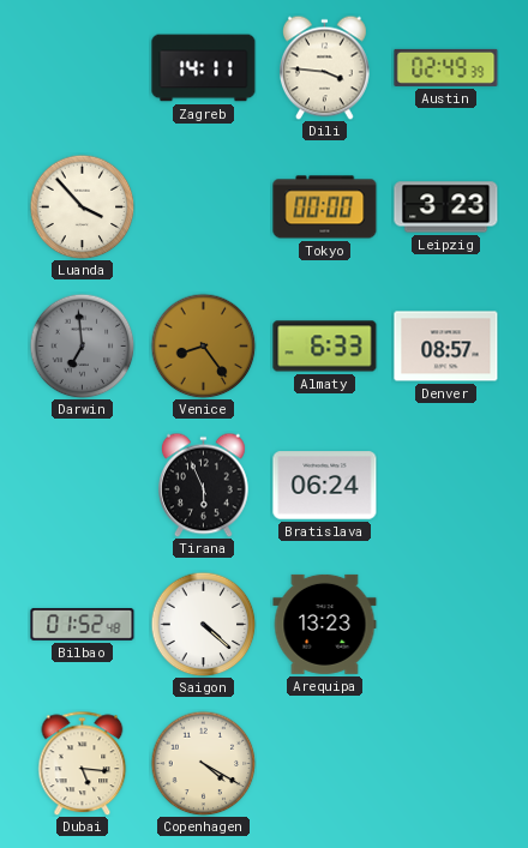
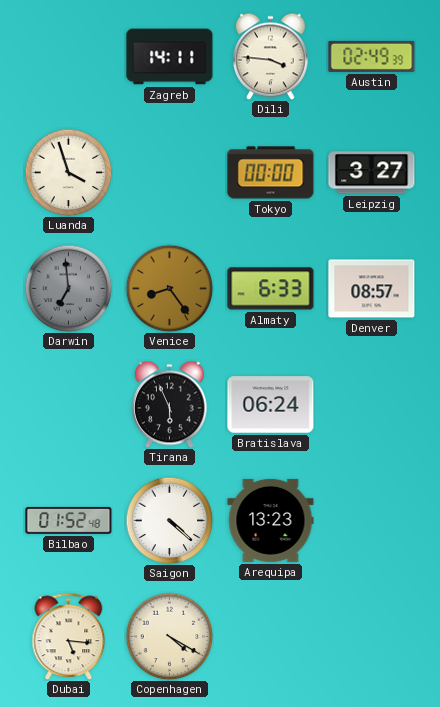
Luanda: 3:53 -> 3:57
Leipzig: 3:23 -> 3:27
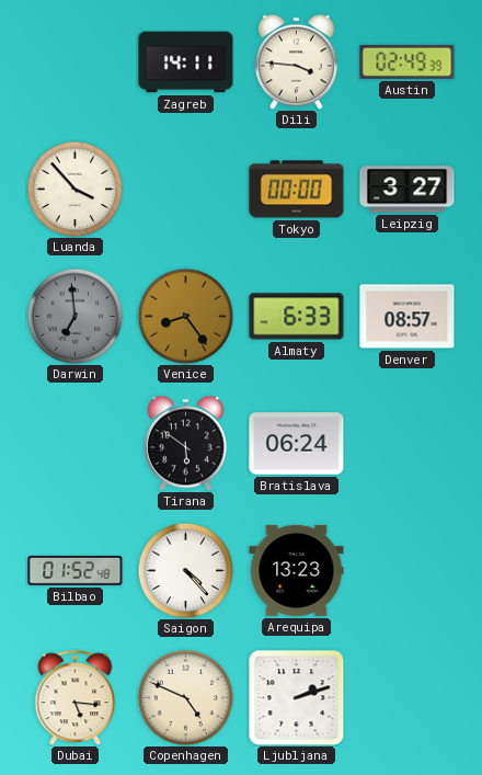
Luanda: 3:57 -> 3:53
Tirana: 5:56 -> 5:51
Saigon: 4:22 -> 4:23
Copenhagen: 4:20 -> 4:49
Ljubljana: none -> 2:12
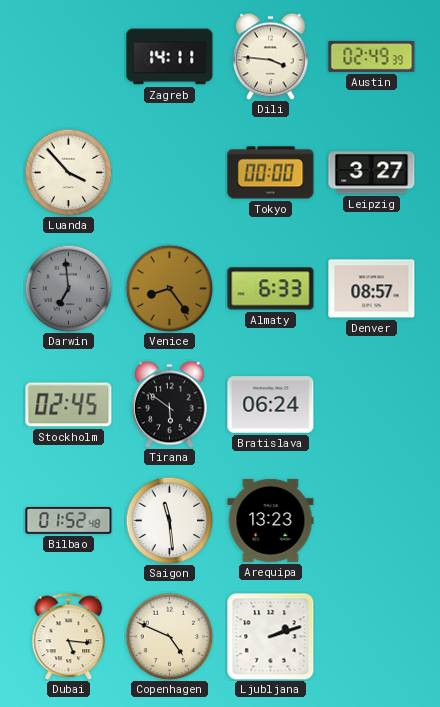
Stockholm: none -> 02:45
Saigon: 4:23 -> 11:29
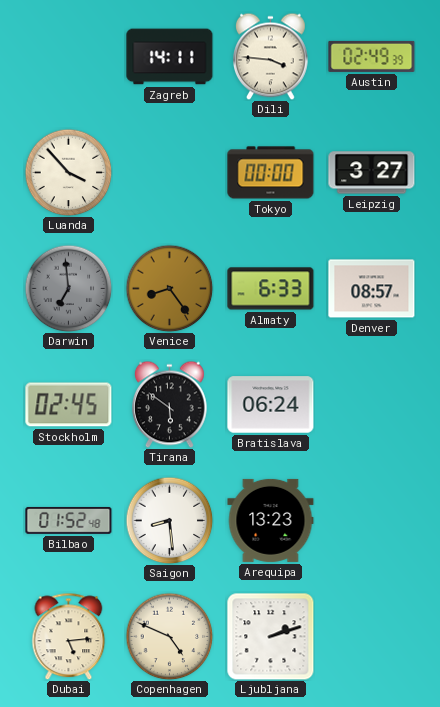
Saigon: 11:29 -> 8:29
Dubai: 5:16 -> 5:14
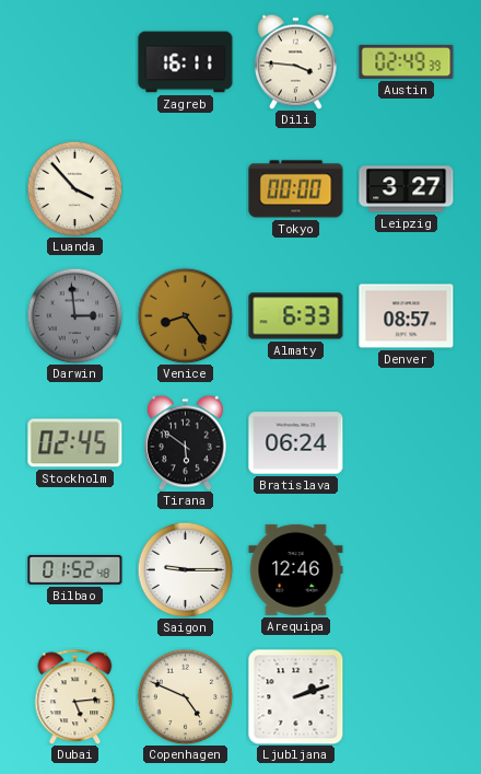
Zagreb: 14:11 -> 16:11
Darwin: 6:59 -> 2:59
Saigon: 8:29 -> 9:15
Arequipa: 13:23 -> 12:46
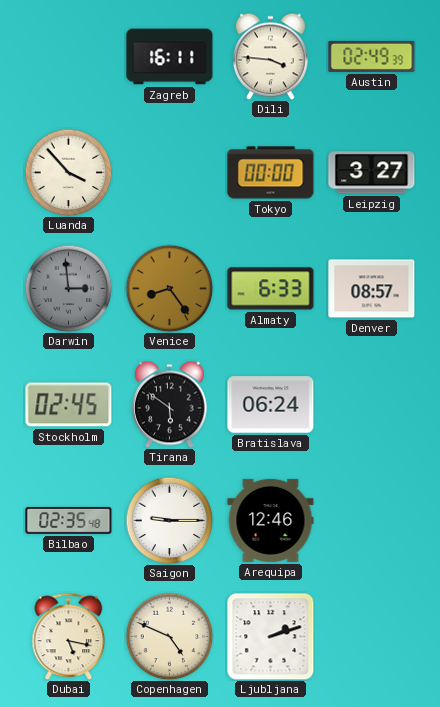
Bilbao: 01:52 -> 02:35
Dubai: 5:14 -> 5:17
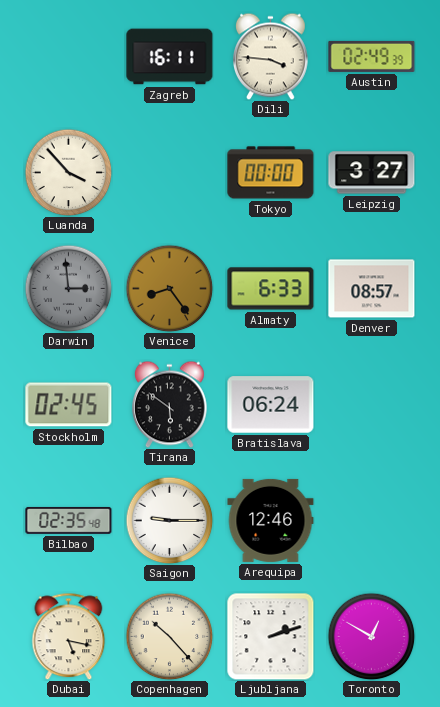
Copenhagen: 4:49 -> 10:23
Toronto: none -> 12:50
